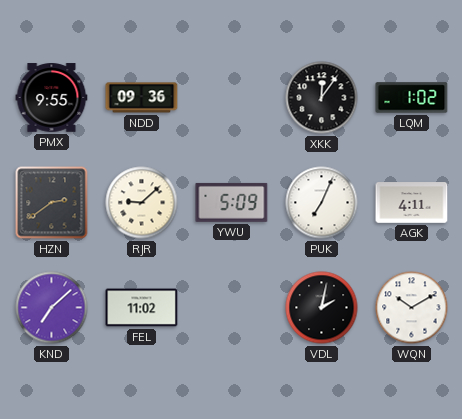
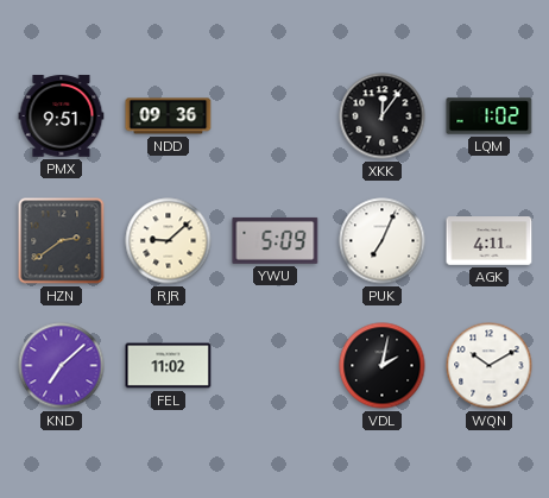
PMX: 9:55 -> 9:51
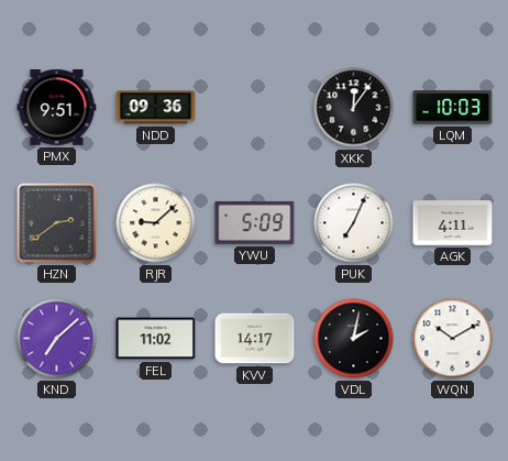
LQM: 1:02 -> 10:03
KVV: none -> 14:17
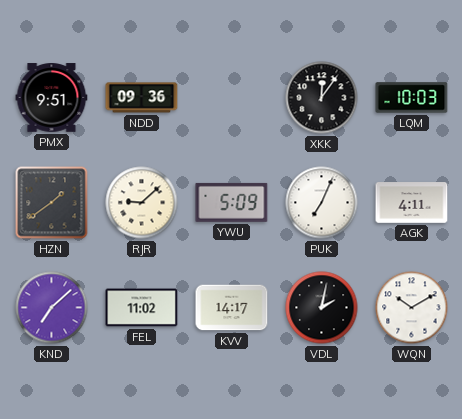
HZN: 2:39 -> 1:39
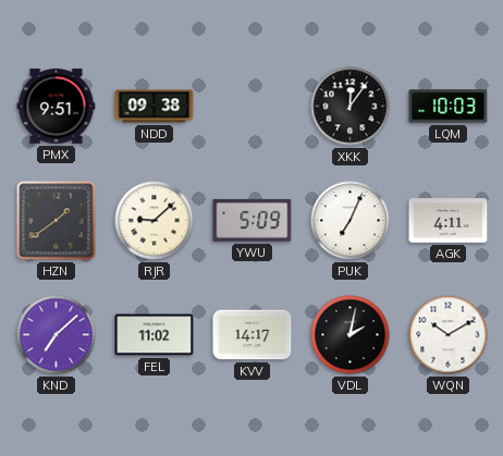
NDD: 09:36 -> 09:38
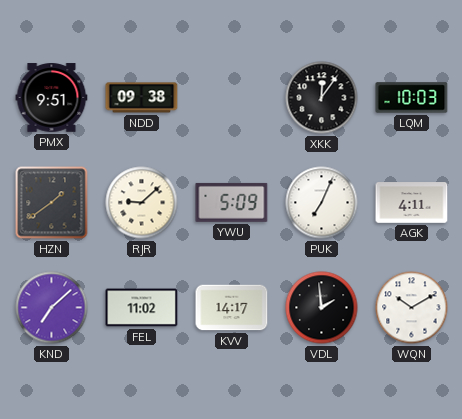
VDL: 2:02 -> 1:59
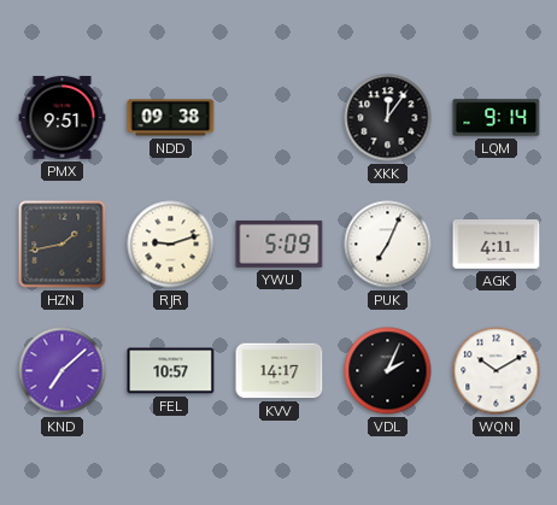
LQM: 10:03 -> 9:14
HZN: 1:39 -> 1:43
RJR: 9:08 -> 9:12
FEL: 11:02 -> 10:57
VDL: 1:59 -> 2:04
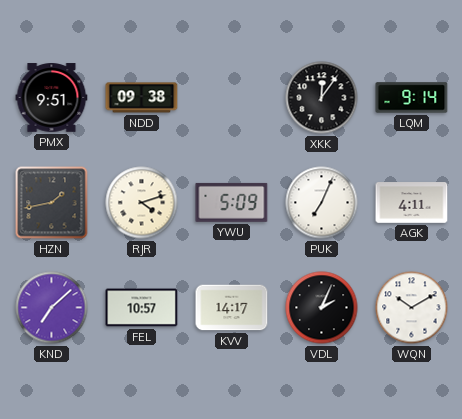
RJR: 9:12 -> 4:12
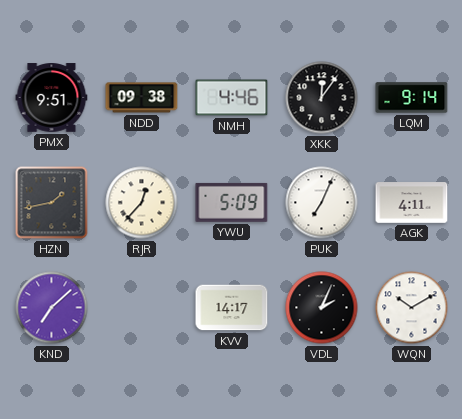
NMH: none -> 4:46
RJR: 4:12 -> 12:37
FEL: 10:57 -> none
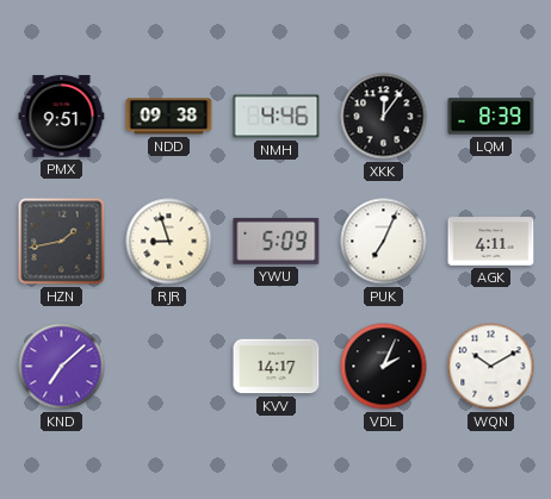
LQM: 9:14 -> 8:39
RJR: 12:37 -> 8:57
